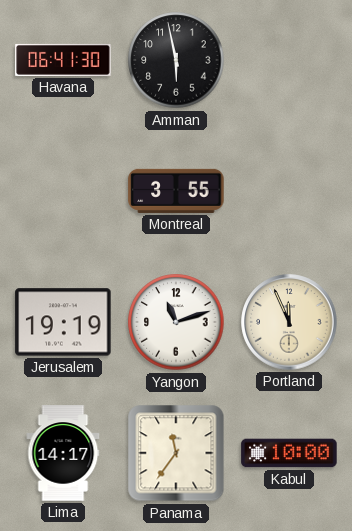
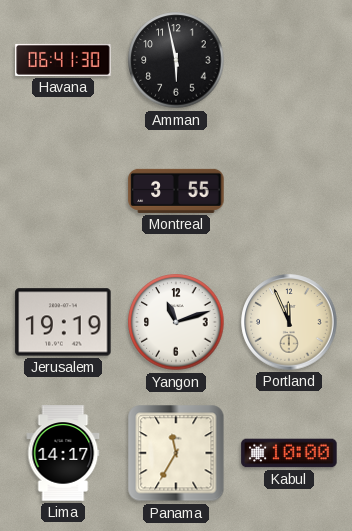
Panama: 11:36 -> 11:35
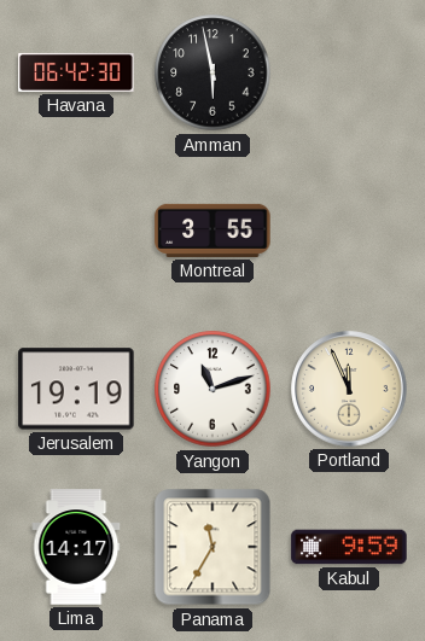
Havana: 06:41 -> 06:42
Kabul: 10:00 -> 9:59
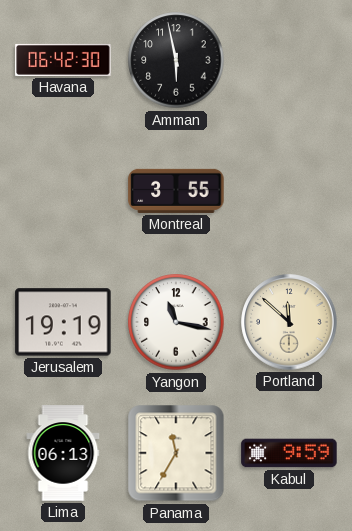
Yangon: 11:12 -> 11:17
Portland: 11:56 -> 11:52
Lima: 14:17 -> 06:13
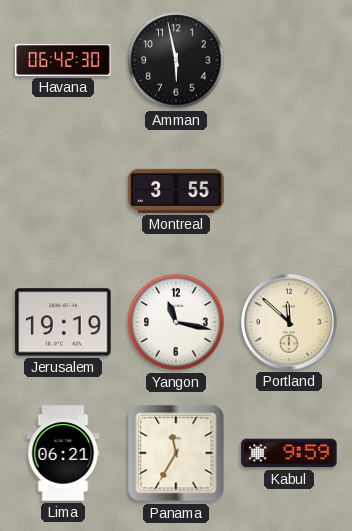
Lima: 06:13 -> 06:21
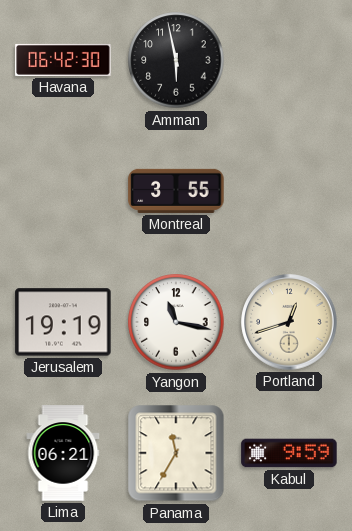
Portland: 11:52 -> 12:42
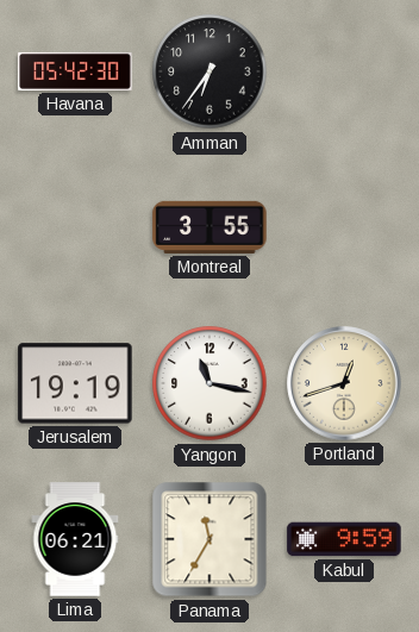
Havana: 06:42 -> 05:42
Amman: 5:58 -> 6:36
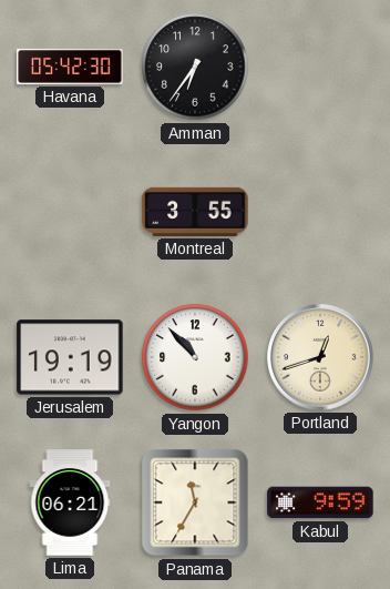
Yangon: 11:17 -> 10:53
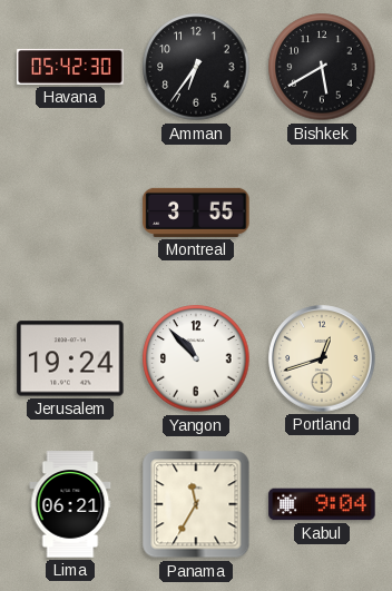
Bishkek: none -> 5:40
Jerusalem: 19:19 -> 19:24
Kabul: 9:59 -> 9:04
